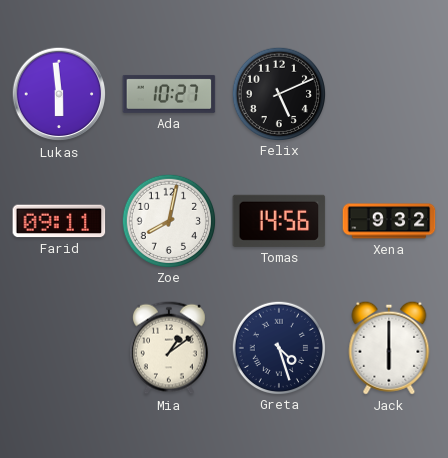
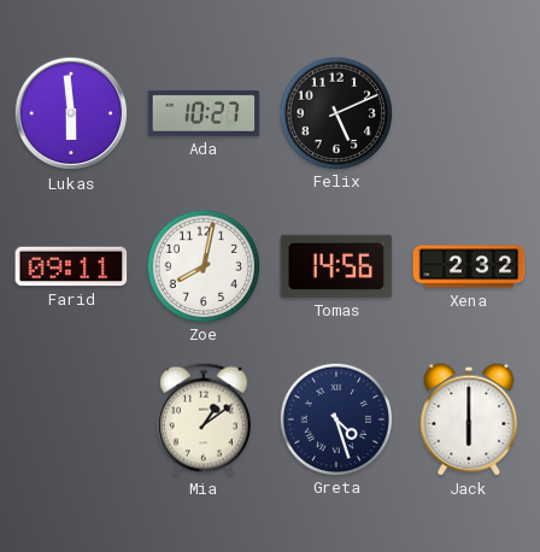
Xena: 9:32 -> 2:32
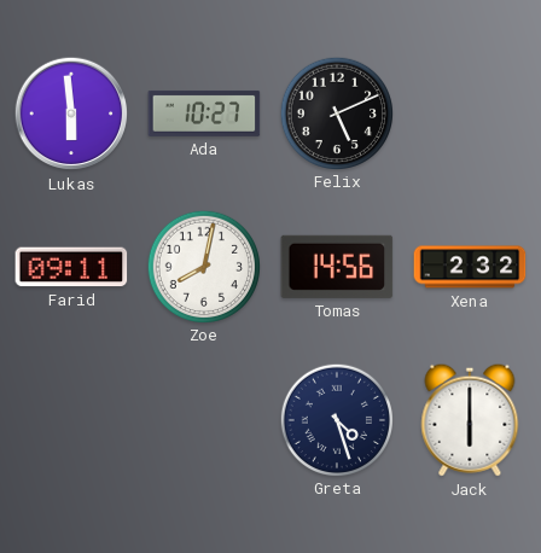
Mia: 1:09 -> none
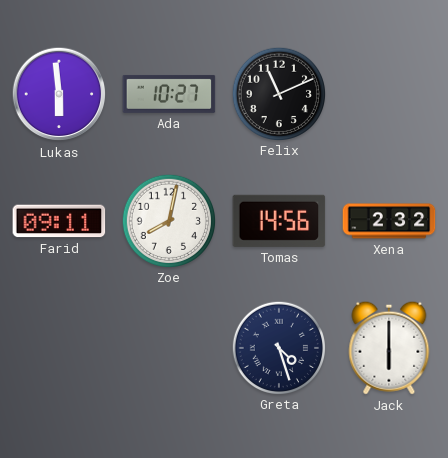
Felix: 5:11 -> 11:11
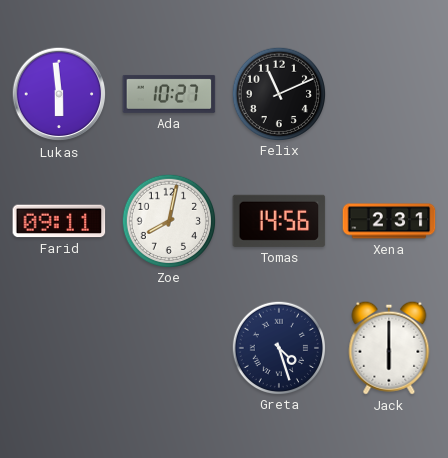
Xena: 2:32 -> 2:31
